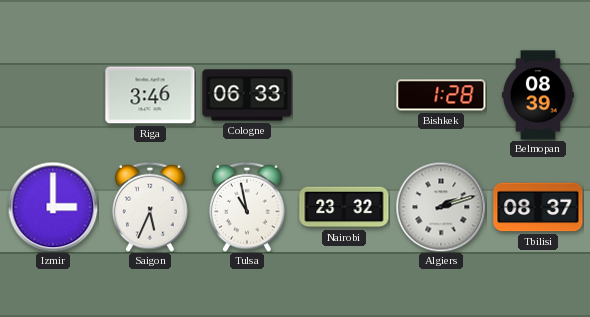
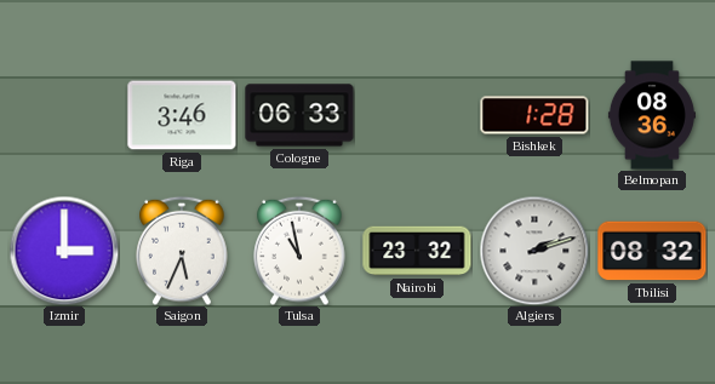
Belmopan: 08:39 -> 08:36
Tbilisi: 08:37 -> 08:32
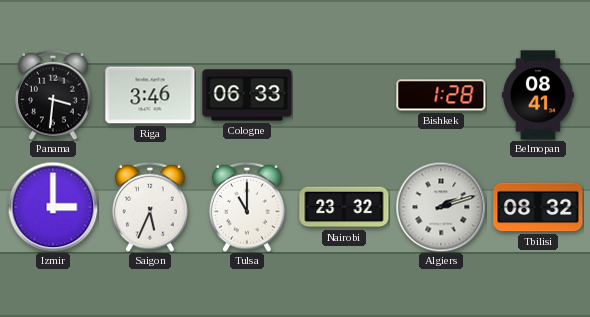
Panama: none -> 3:31
Belmopan: 08:36 -> 08:41
Tulsa: 10:58 -> 11:00
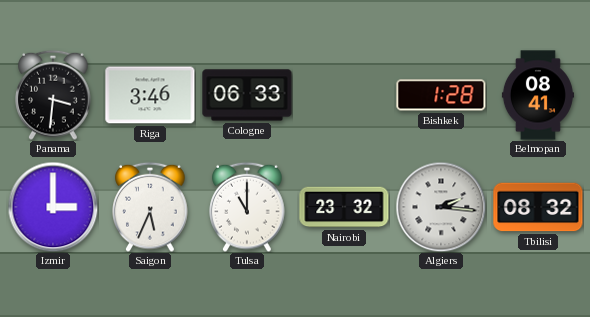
Algiers: 2:12 -> 2:16
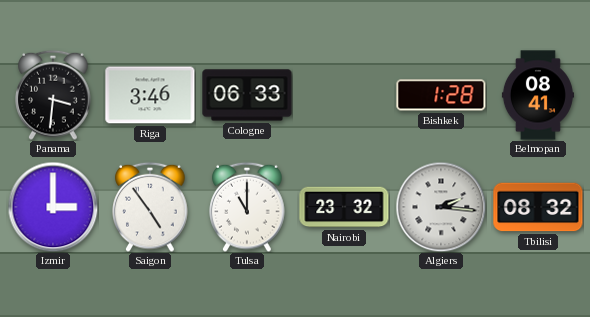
Saigon: 5:34 -> 4:54
